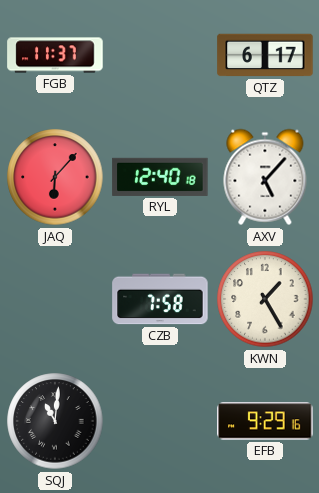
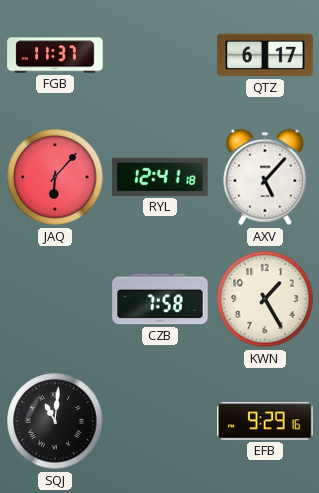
RYL: 12:40 -> 12:41
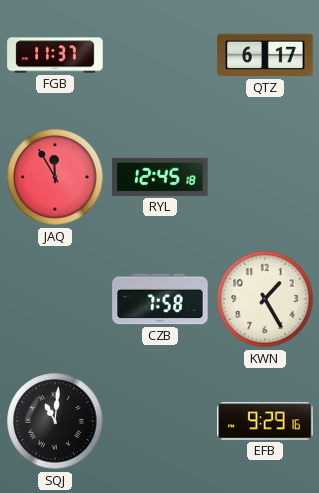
JAQ: 6:07 -> 11:55
RYL: 12:41 -> 12:45
AXV: 5:07 -> none
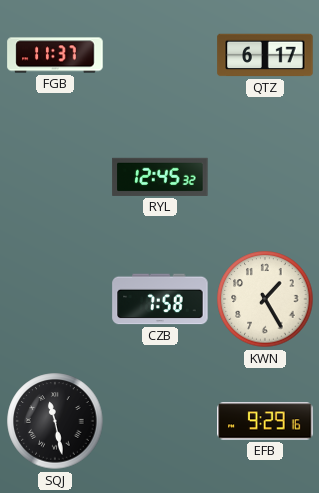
JAQ: 11:55 -> none
RYL: 12:45:18 -> 12:45:32
SQJ: 11:01 -> 11:28
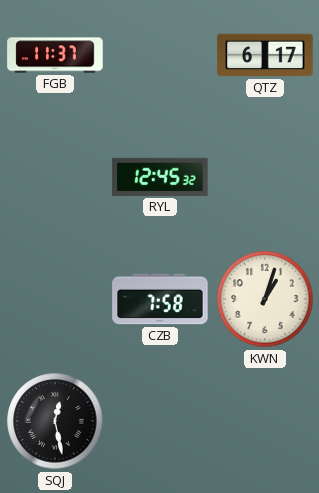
KWN: 1:25 -> 1:03
SQJ: 11:28 -> 12:28
EFB: 9:29 -> none
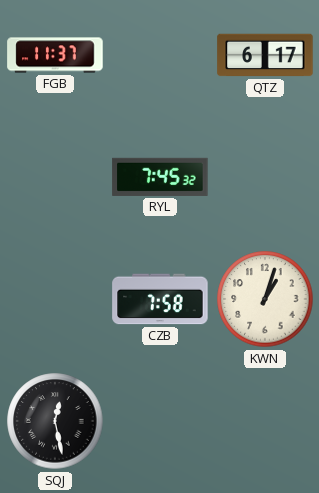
RYL: 12:45 -> 7:45
